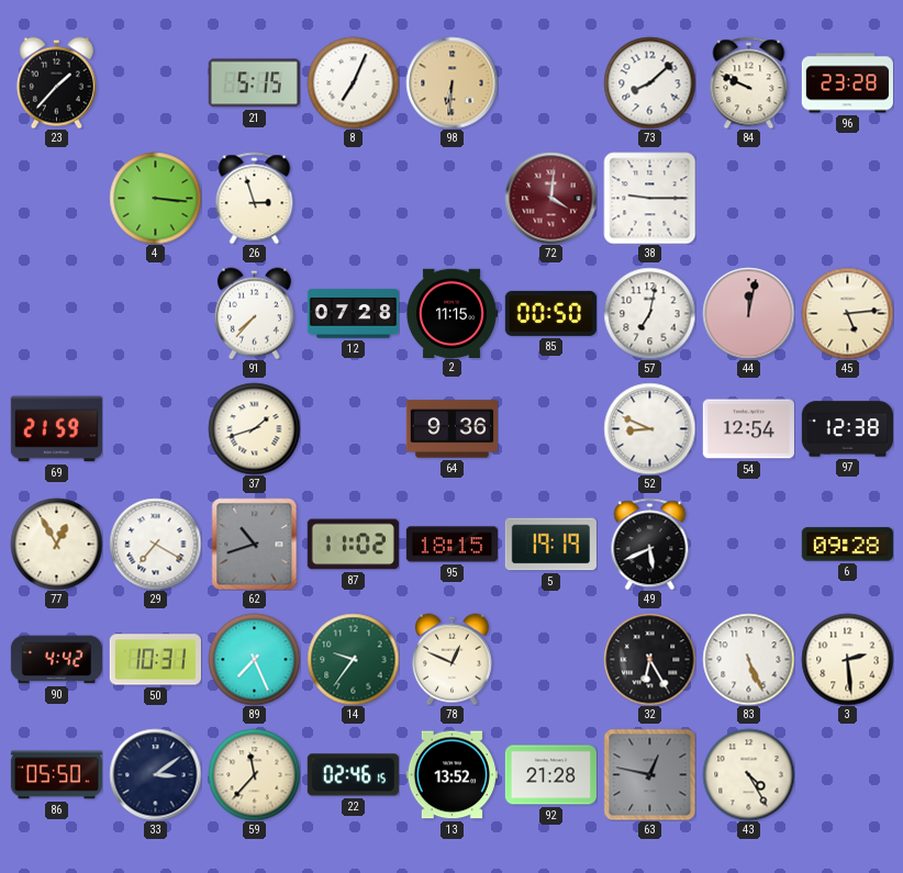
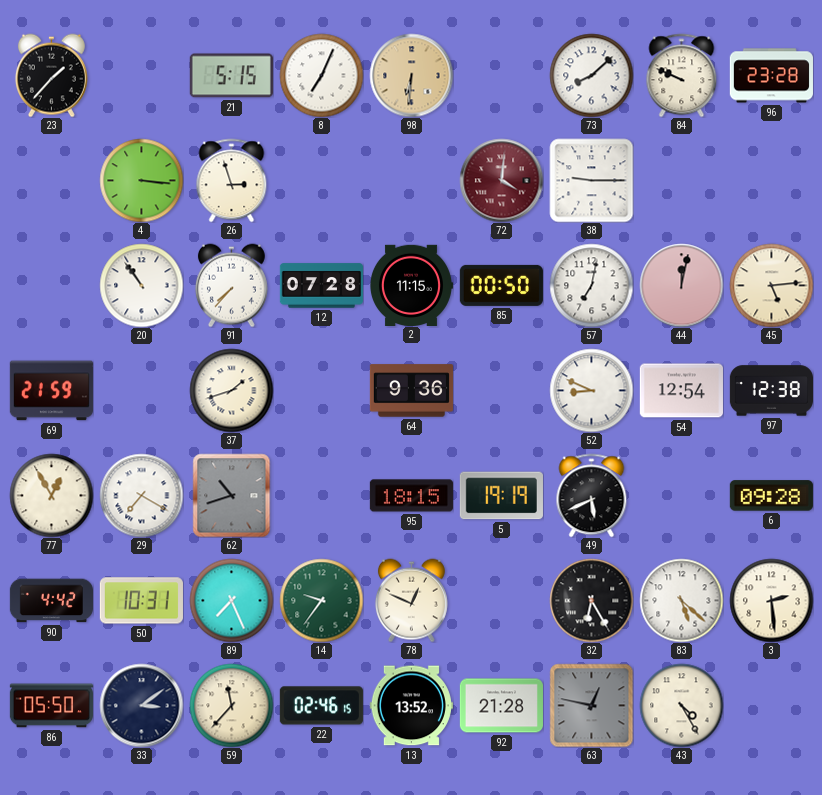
20: none -> 10:54
87: 11:02 -> none
83: 5:26 -> 5:22
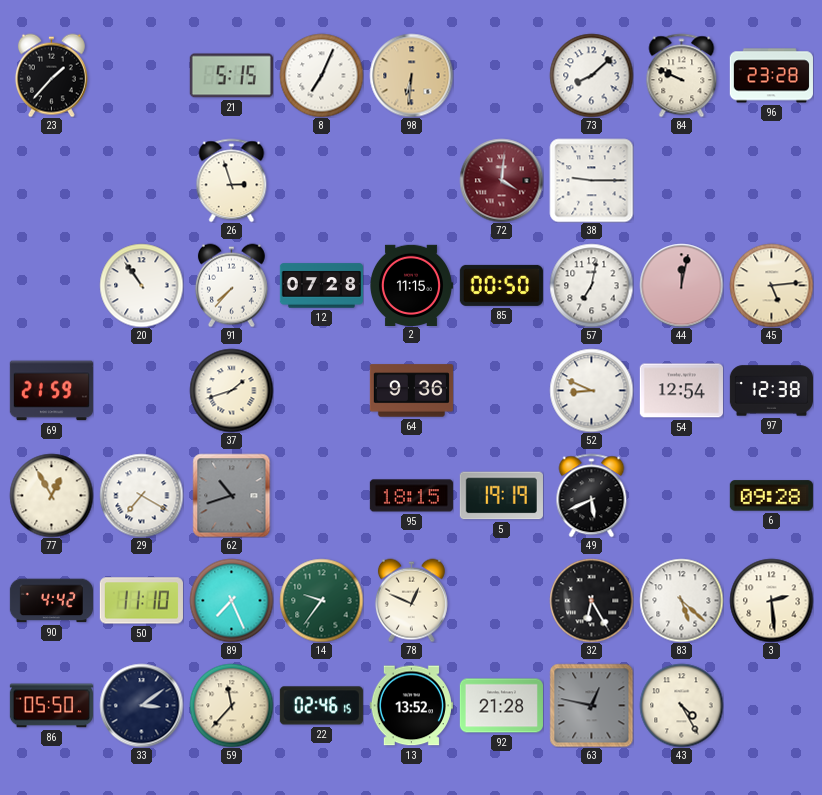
4: 3:16 -> none
50: 10:31 -> 11:10
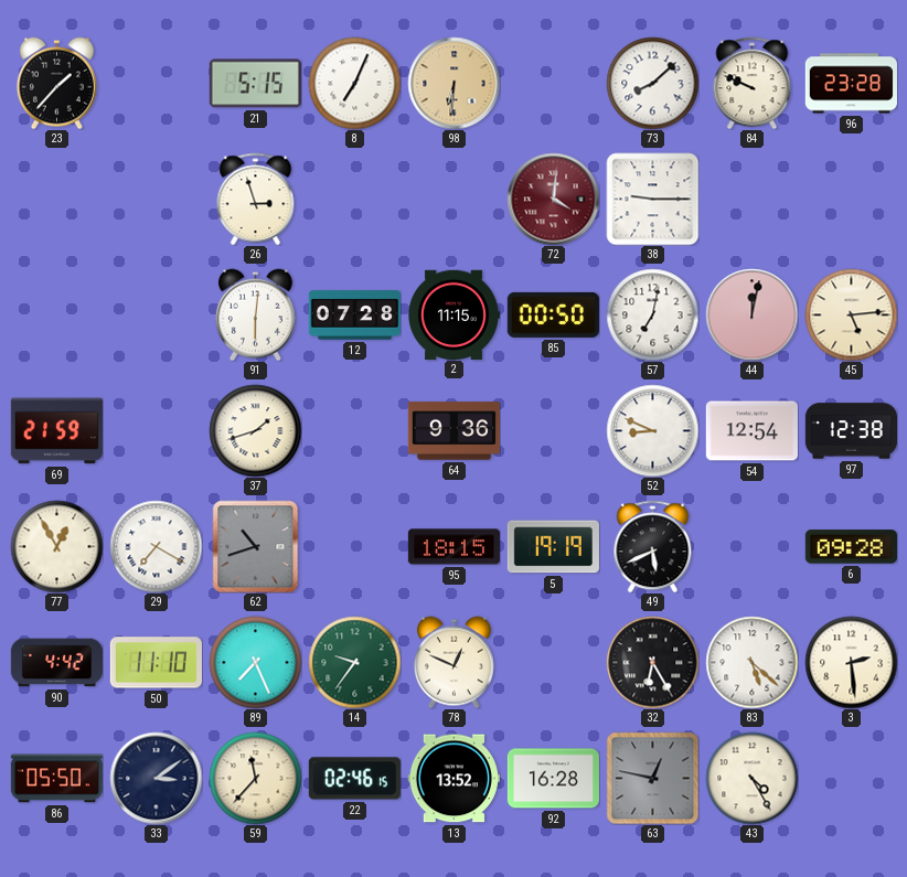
20: 10:54 -> none
91: 7:37 -> 6:01
92: 21:28 -> 16:28
